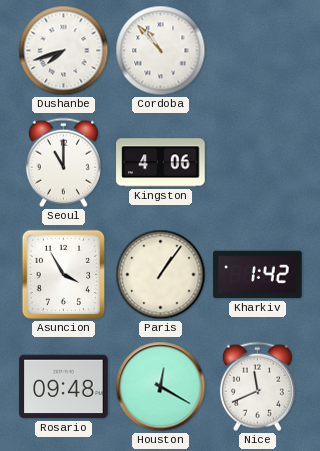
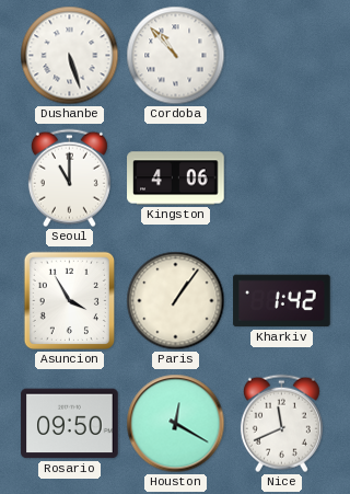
Dushanbe: 7:42 -> 5:27
Rosario: 09:48 -> 09:50
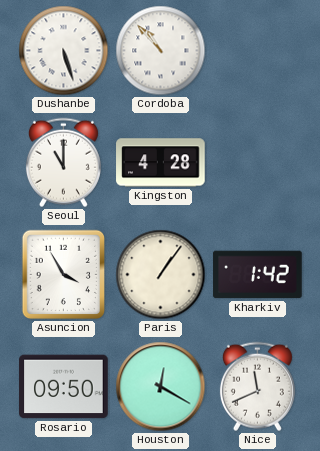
Kingston: 4:06 -> 4:28
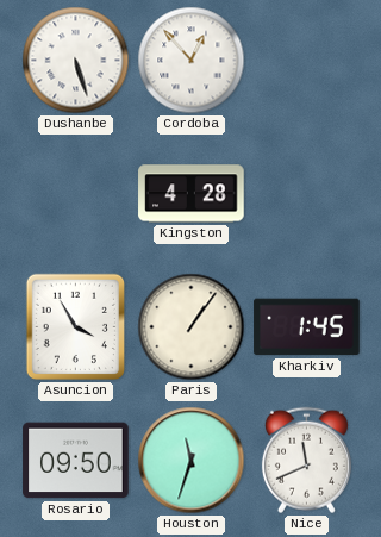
Cordoba: 10:53 -> 12:53
Seoul: 11:00 -> none
Kharkiv: 1:42 -> 1:45
Houston: 12:20 -> 11:33
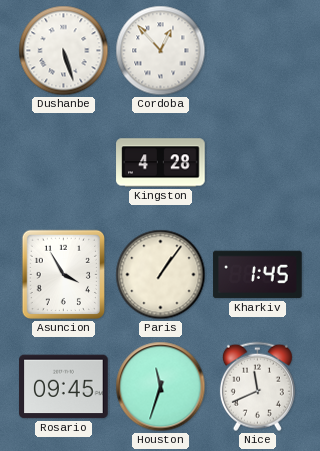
Rosario: 09:50 -> 09:45
